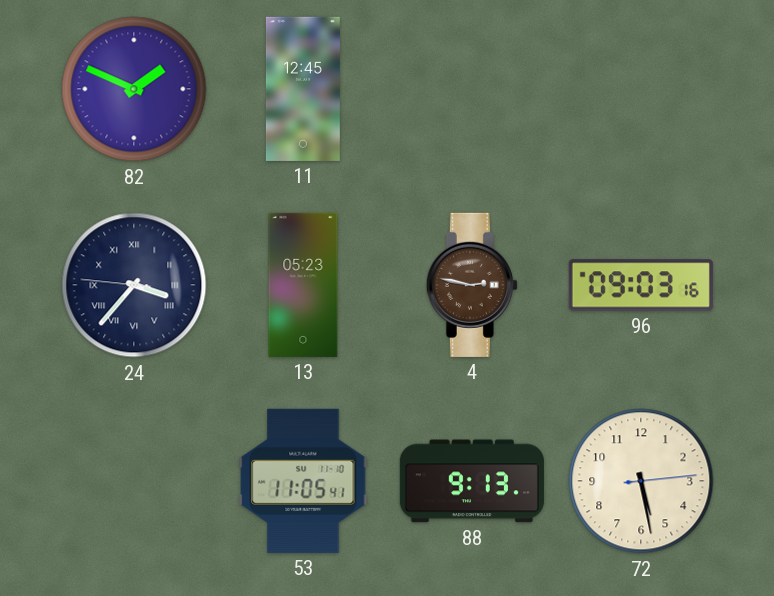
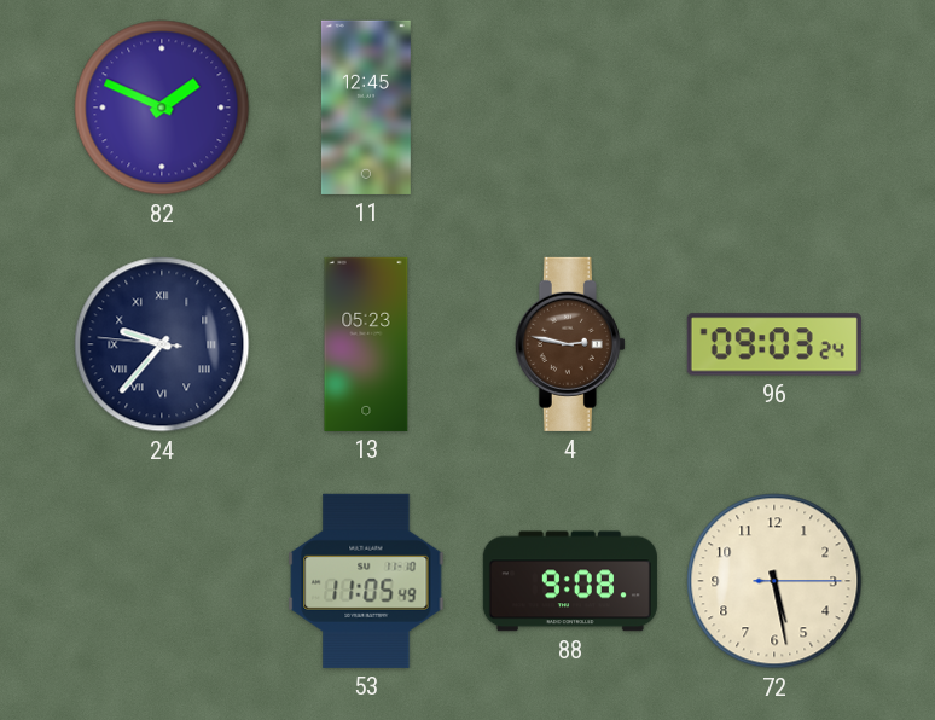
24: 3:36 -> 9:36
96: 09:03:16 -> 09:03:24
53: 11:05:41 -> 11:05:49
88: 9:13 -> 9:08
72: 5:28:14 -> 5:28:15
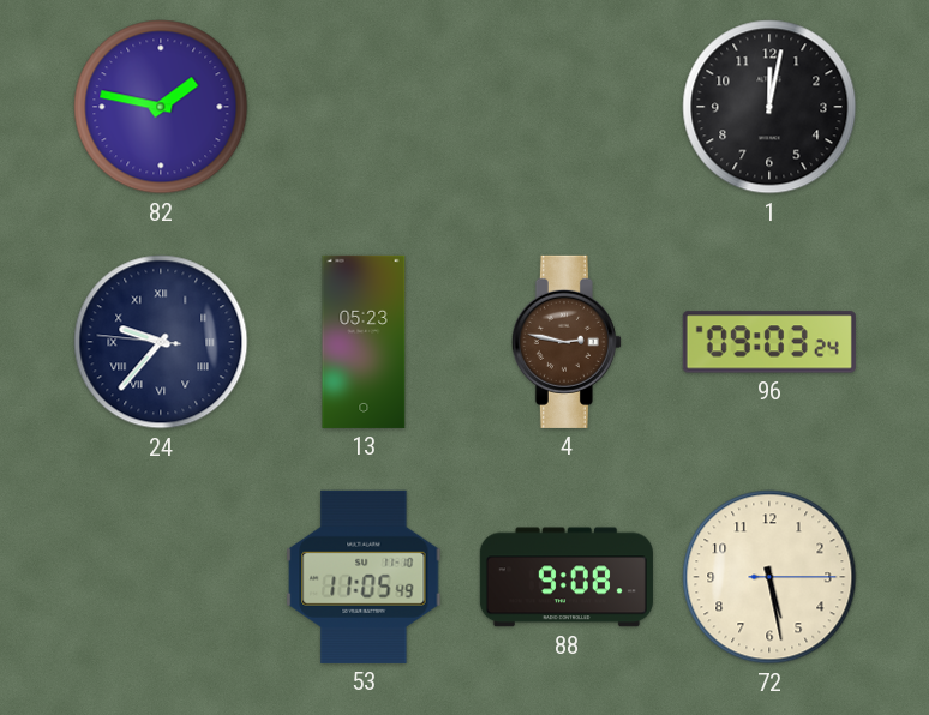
82: 1:49 -> 1:47
11: 12:45 -> none
1: none -> 12:02
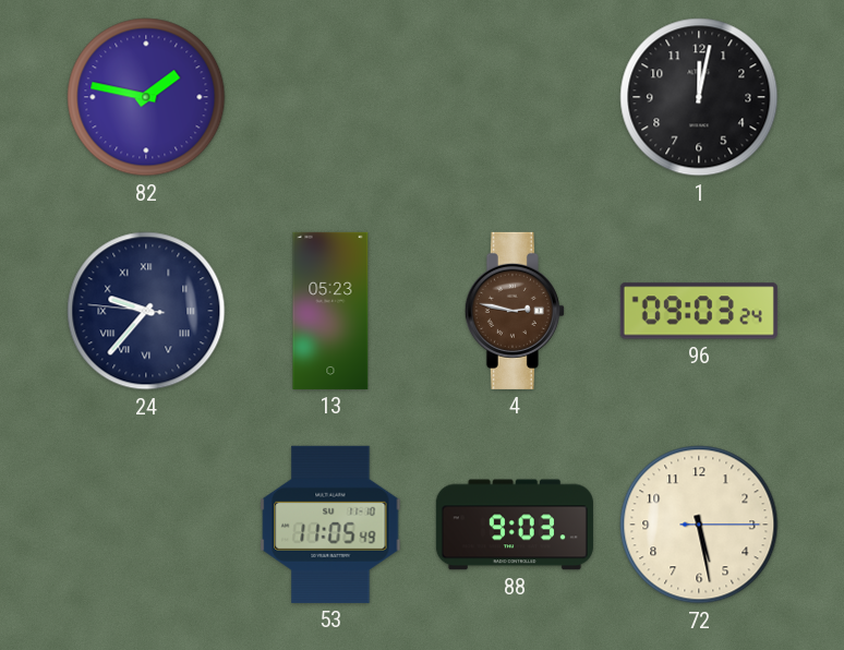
88: 9:08 -> 9:03
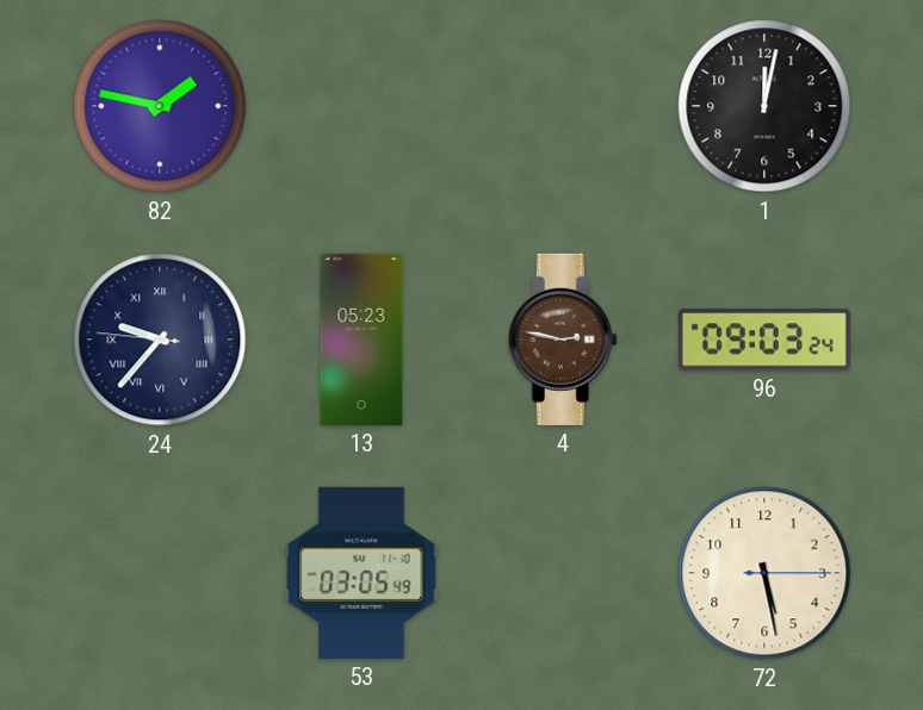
53: 11:05 -> 03:05
88: 9:03 -> none
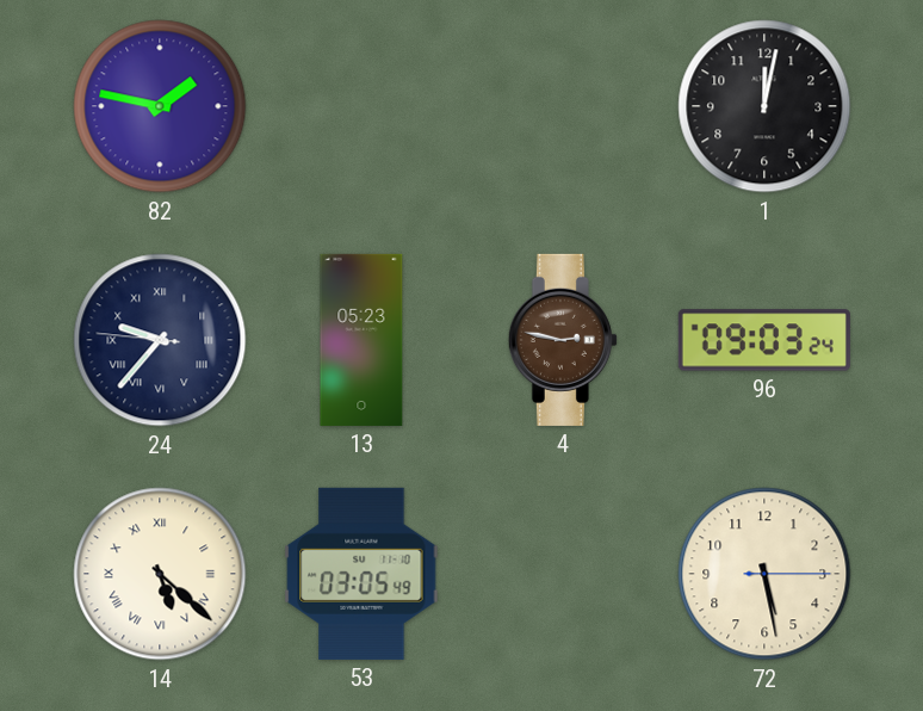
14: none -> 5:22
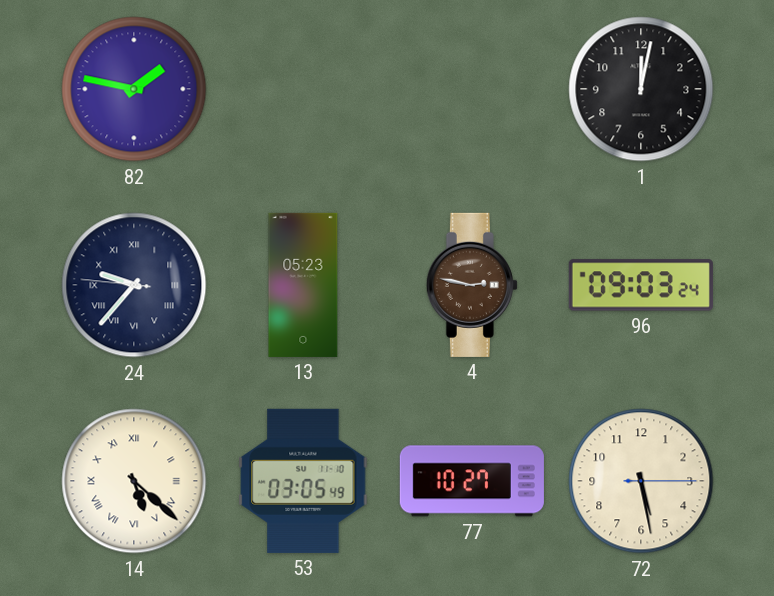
77: none -> 10:27
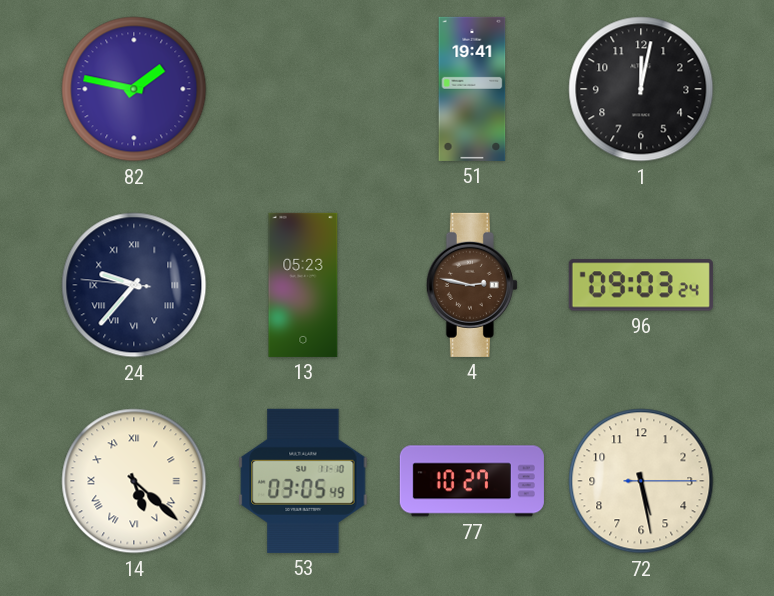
51: none -> 19:41
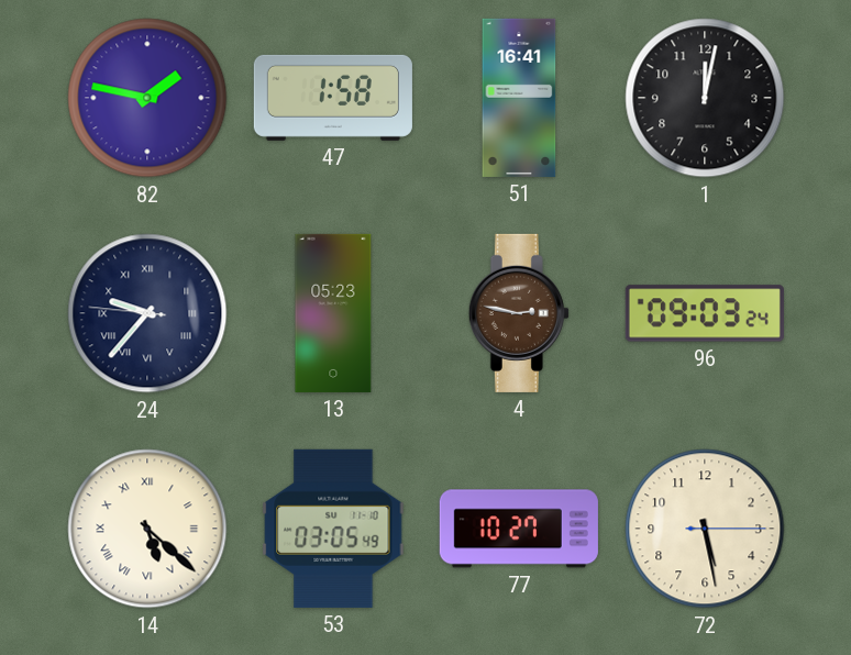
47: none -> 1:58
51: 19:41 -> 16:41
